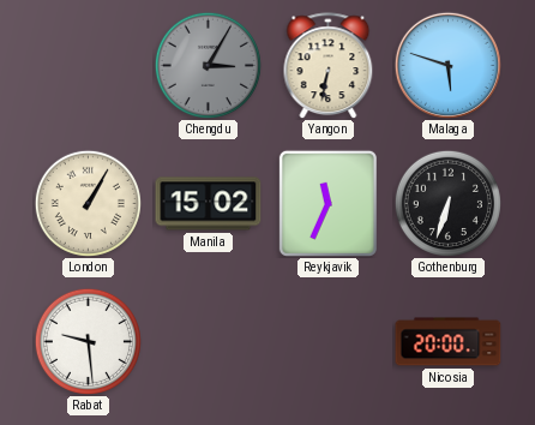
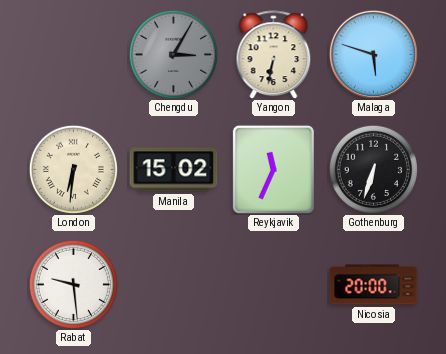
London: 1:05 -> 6:31
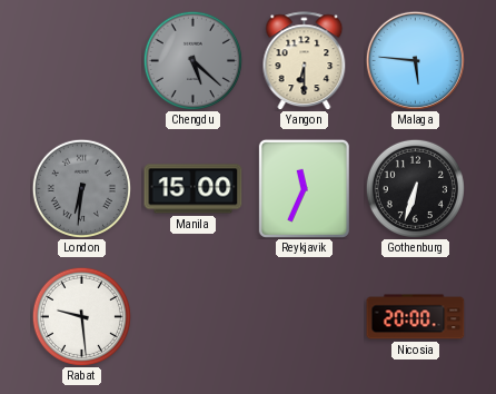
Chengdu: 3:05 -> 5:22
Yangon: 6:32 -> 6:30
Malaga: 5:48 -> 5:46
London dial: cream -> grey
Manila: 15:02 -> 15:00
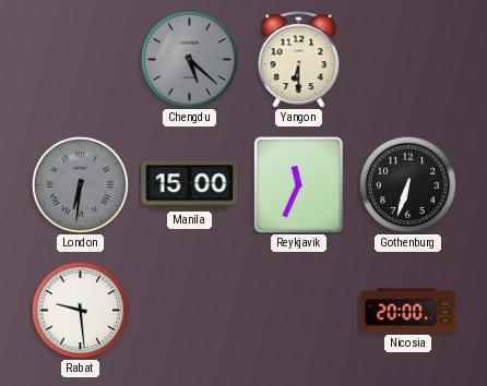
Malaga: 5:46 -> none
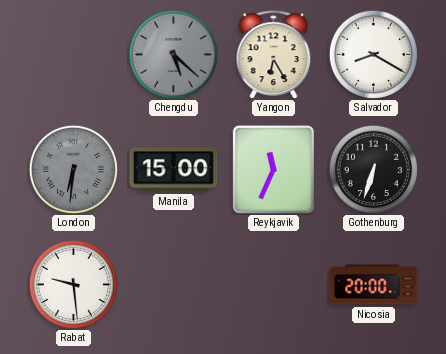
Yangon: 6:30 -> 6:25
Salvador: none -> 8:20
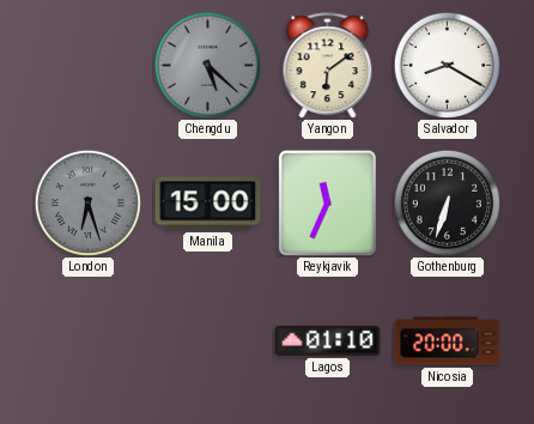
Yangon: 6:25 -> 6:09
London: 6:31 -> 6:27
Rabat: 9:29 -> none
Lagos: none -> 01:10
